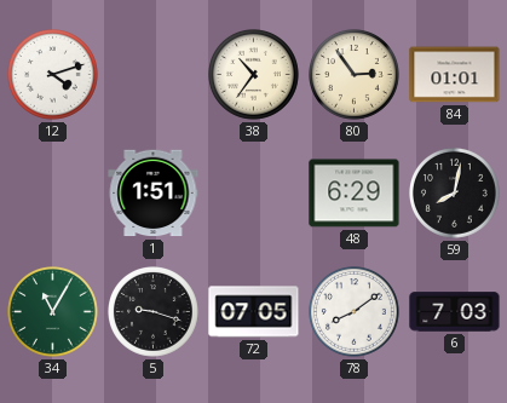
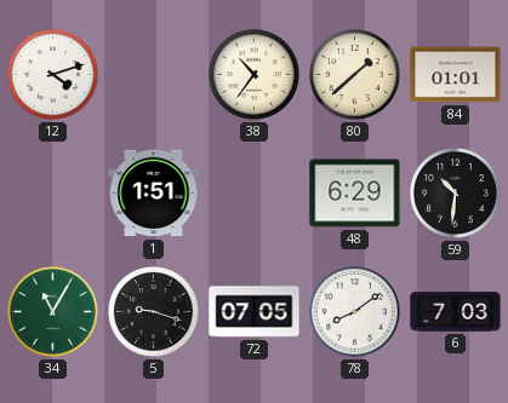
80: 2:54 -> 1:38
59: 8:02 -> 10:31
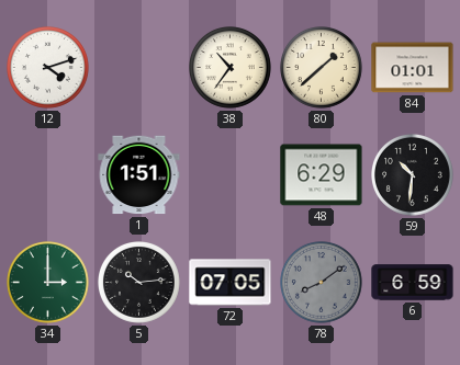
34: 11:05 -> 3:00
5: 9:18 -> 10:14
78 dial: white -> grey
6: 7:03 -> 6:59
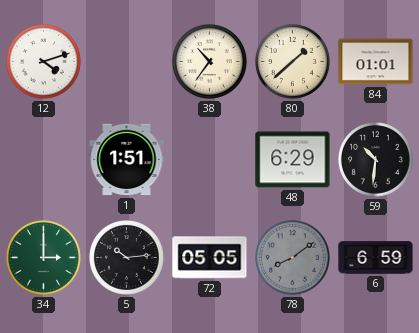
72: 07:05 -> 05:05
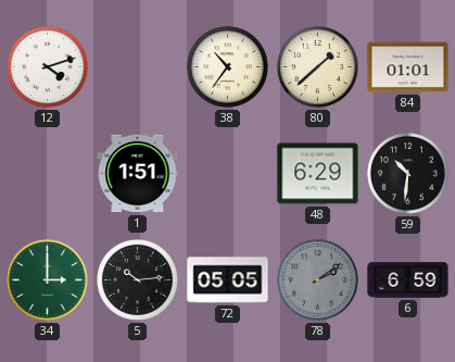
78: 8:09 -> 2:09
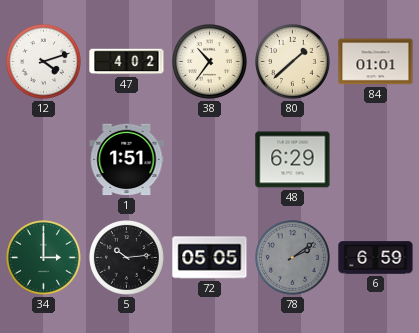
47: none -> 4:02
59: 10:31 -> none
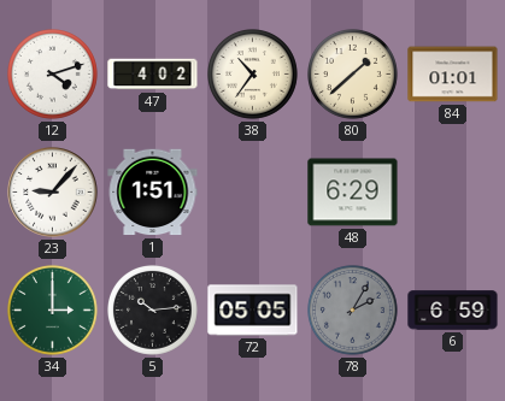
23: none -> 9:07
78: 2:09 -> 2:05
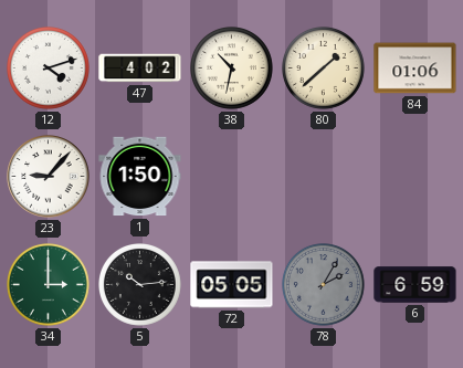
38: 10:36 -> 10:32
84: 01:01 -> 01:06
1: 1:51 -> 1:50
48: 6:29 -> none
